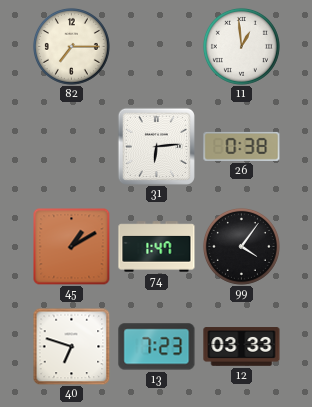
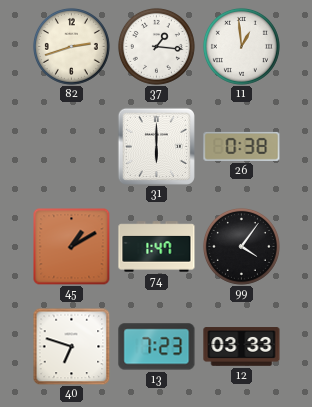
82: 7:15 -> 2:42
37: none -> 1:16
31: 6:14 -> 6:00
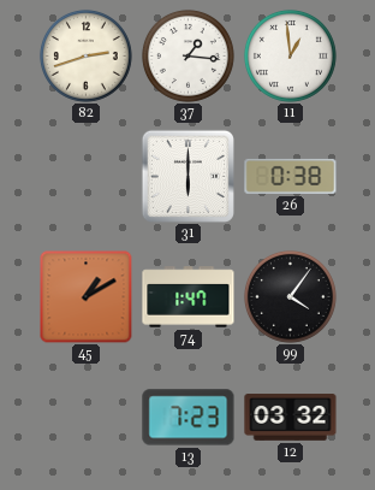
40: 6:48 -> none
12: 03:33 -> 03:32
